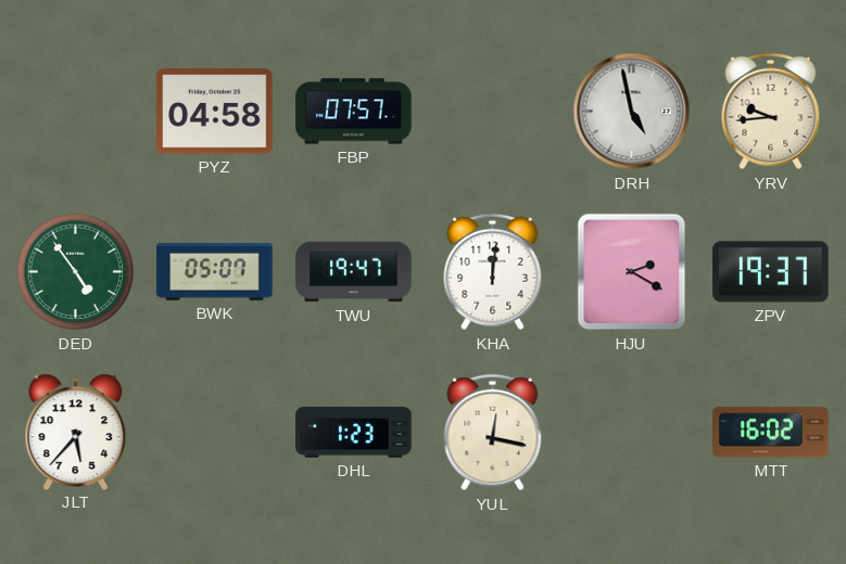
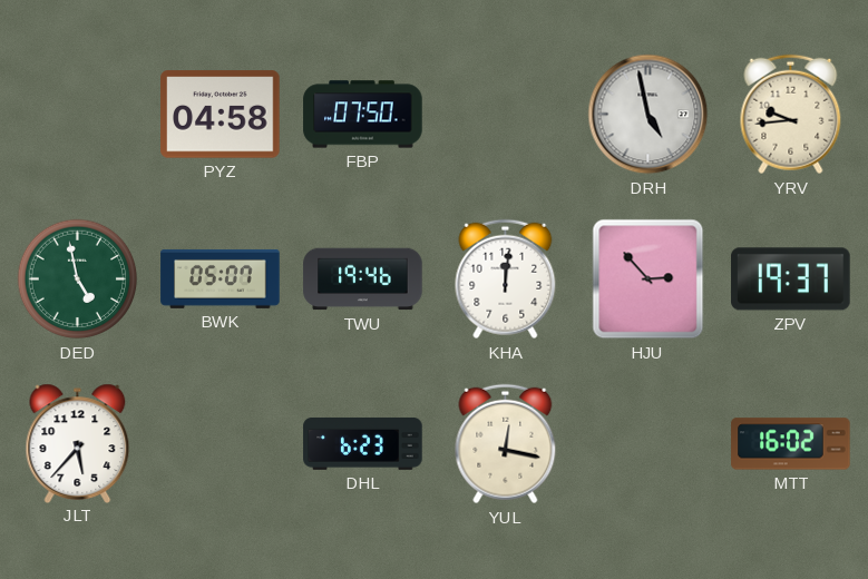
FBP: 07:57 -> 07:50
DED: 4:54 -> 4:58
TWU: 19:47 -> 19:46
HJU: 2:20 -> 2:53
DHL: 1:23 -> 6:23
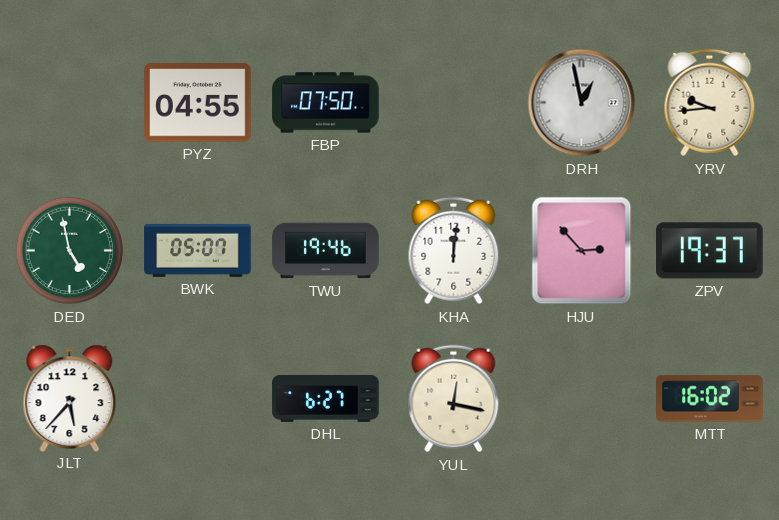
PYZ: 04:58 -> 04:55
DRH: 4:58 -> 12:58
DHL: 6:23 -> 6:27
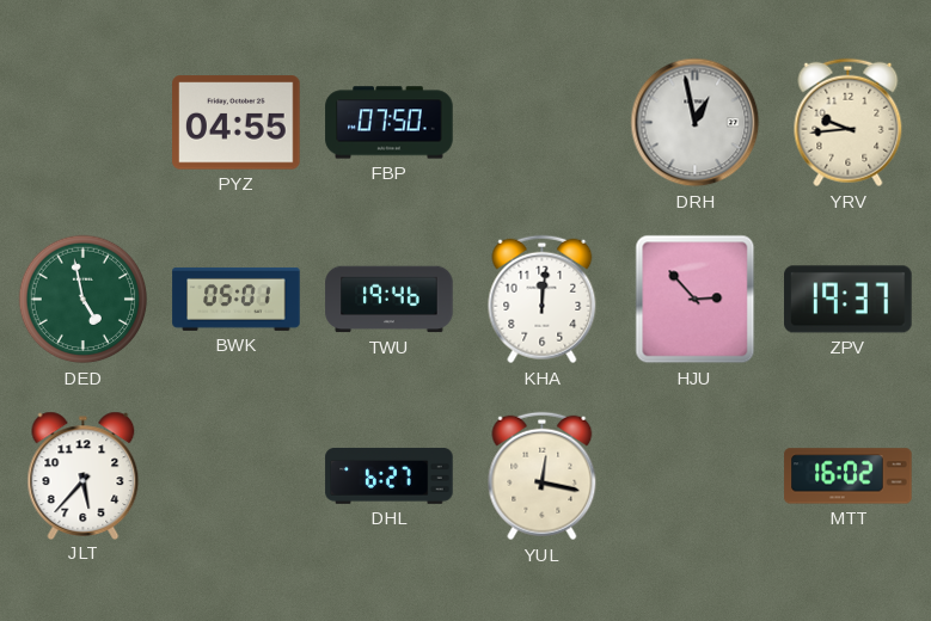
BWK: 05:07 -> 05:01
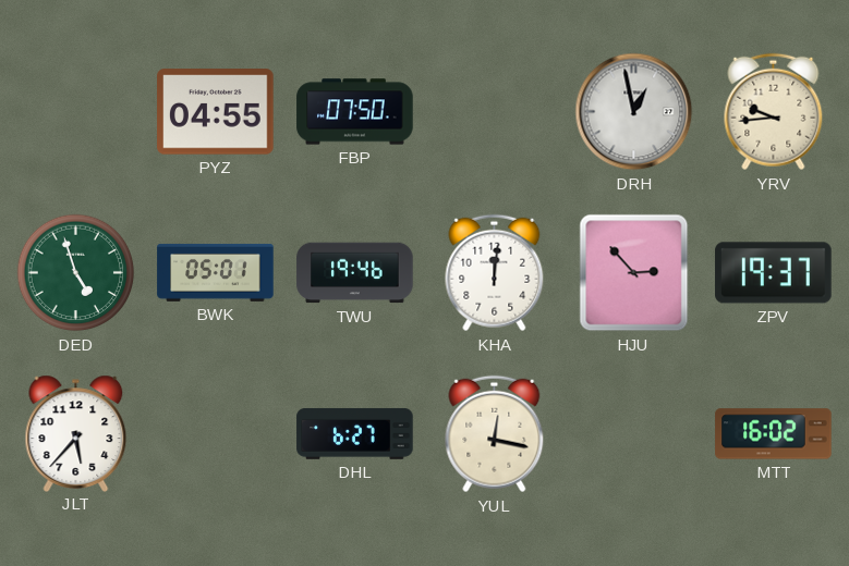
DED: 4:58 -> 4:57
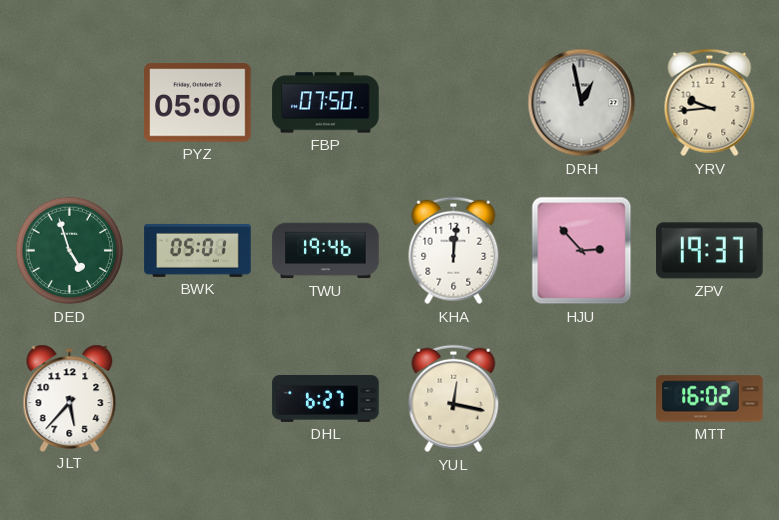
PYZ: 04:55 -> 05:00
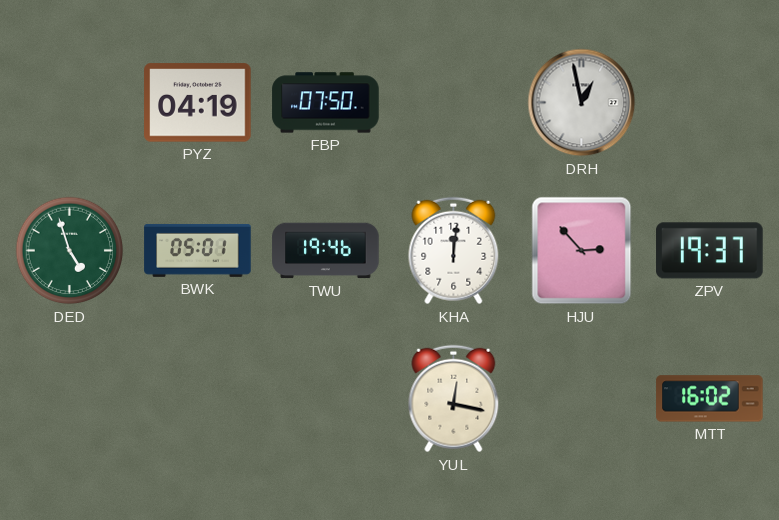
PYZ: 05:00 -> 04:19
YRV: 9:44 -> none
JLT: 5:37 -> none
DHL: 6:27 -> none
